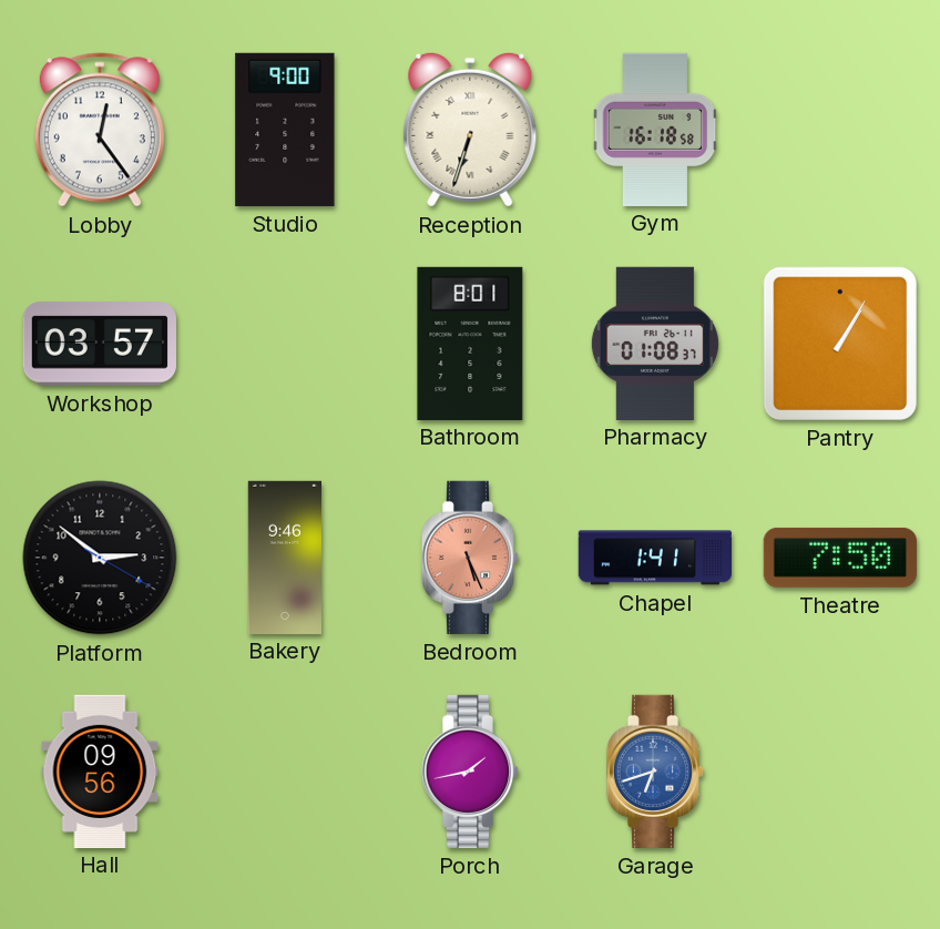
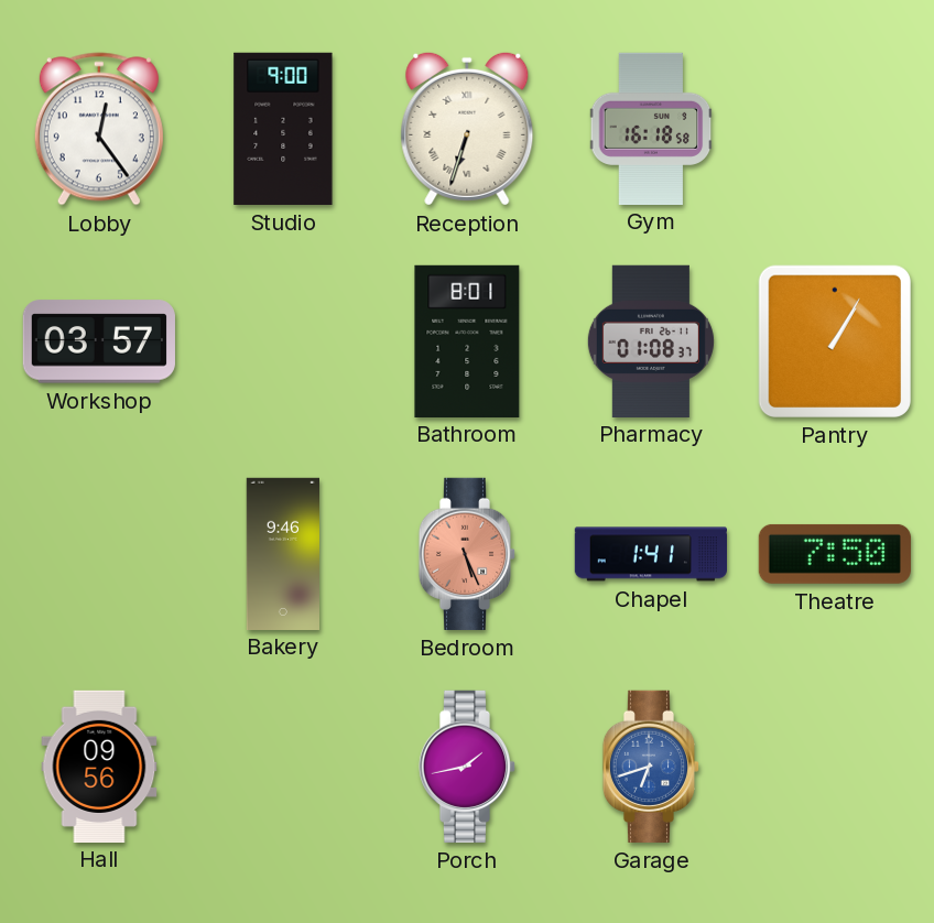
Platform: 2:51 -> none
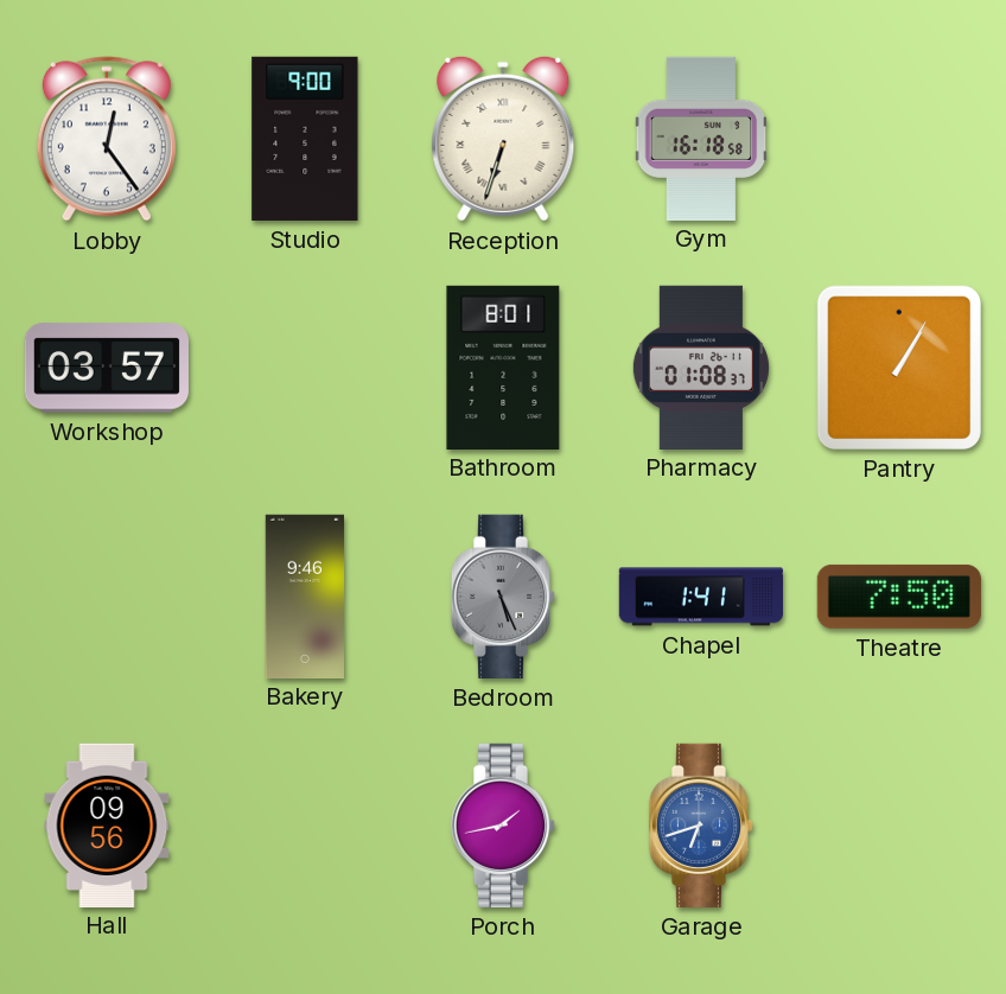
Bedroom dial: salmon -> grey
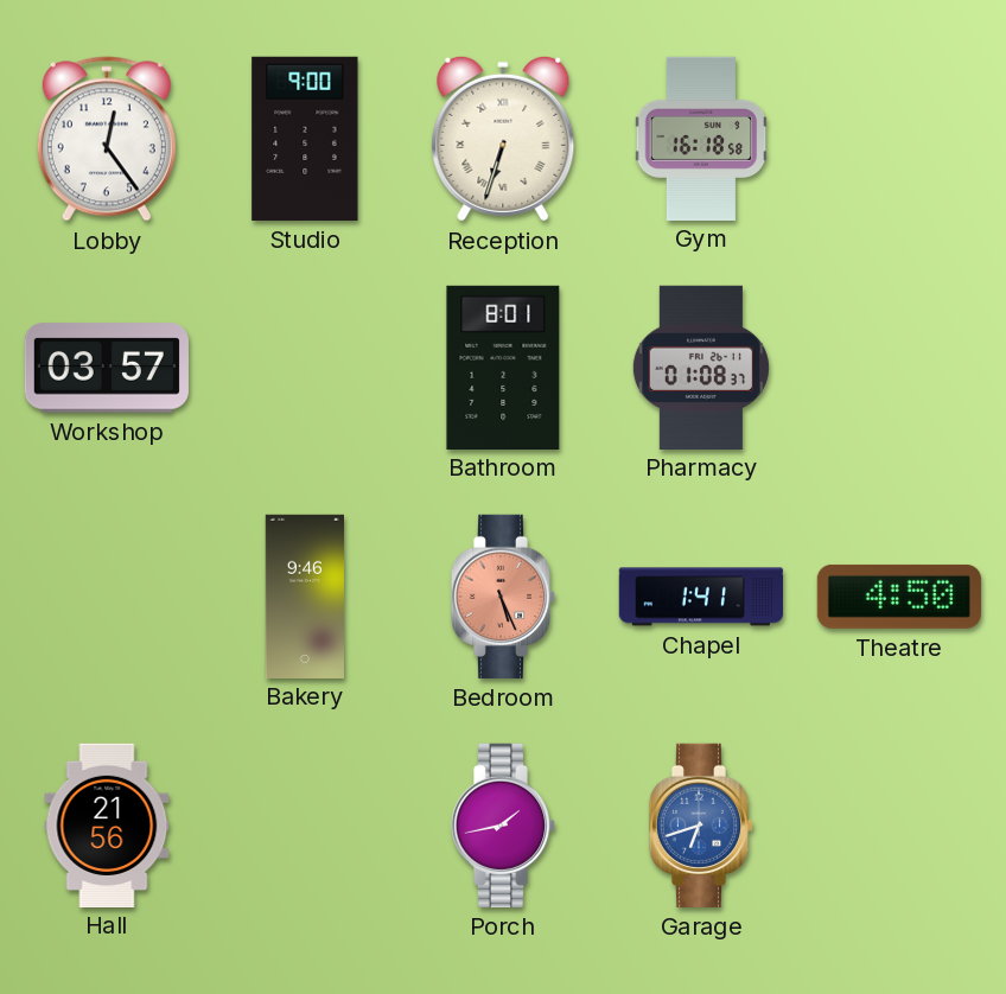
Pantry: 1:05 -> none
Bedroom dial: grey -> salmon
Theatre: 7:50 -> 4:50
Hall: 09:56 -> 21:56
